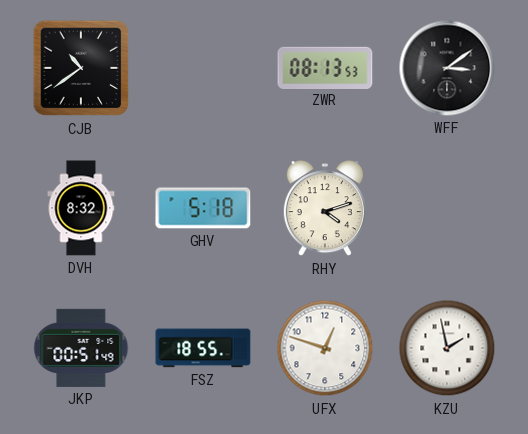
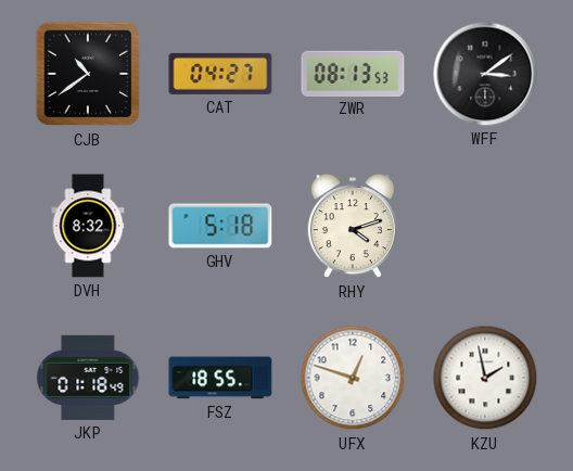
CAT: none -> 04:27
JKP: 00:51 -> 01:18
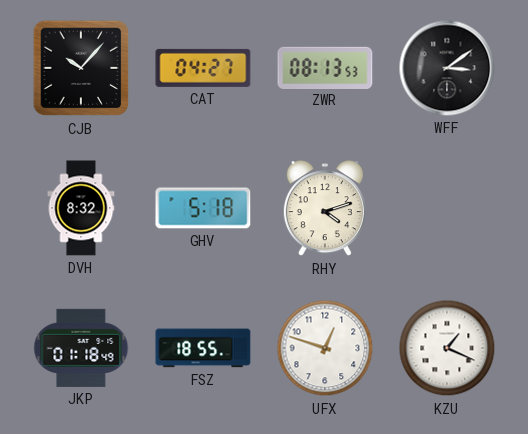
CJB: 10:39 -> 10:07
KZU: 1:58 -> 1:19
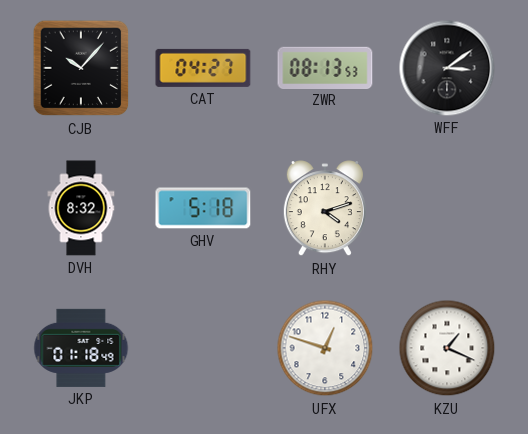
FSZ: 18:55 -> none
